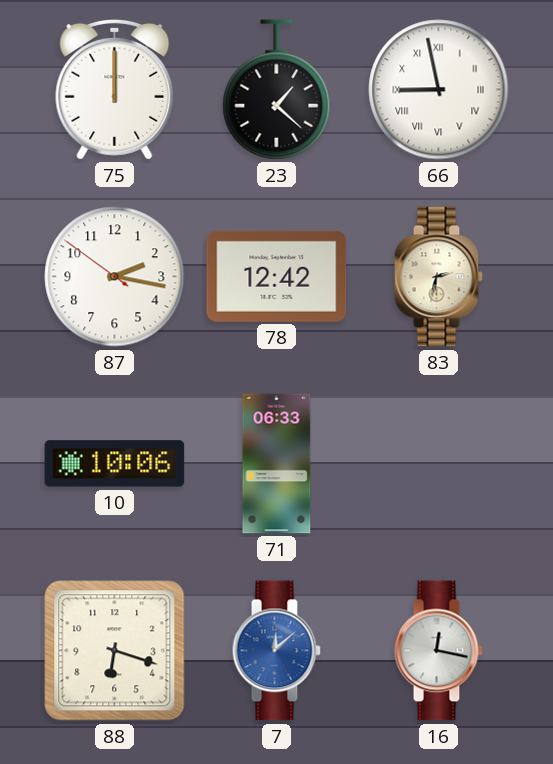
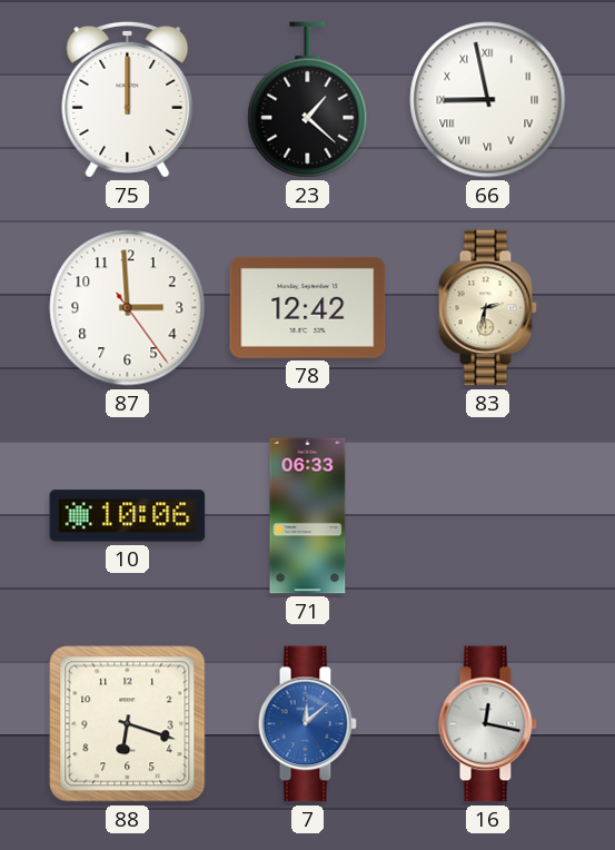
87: 2:16 -> 2:59
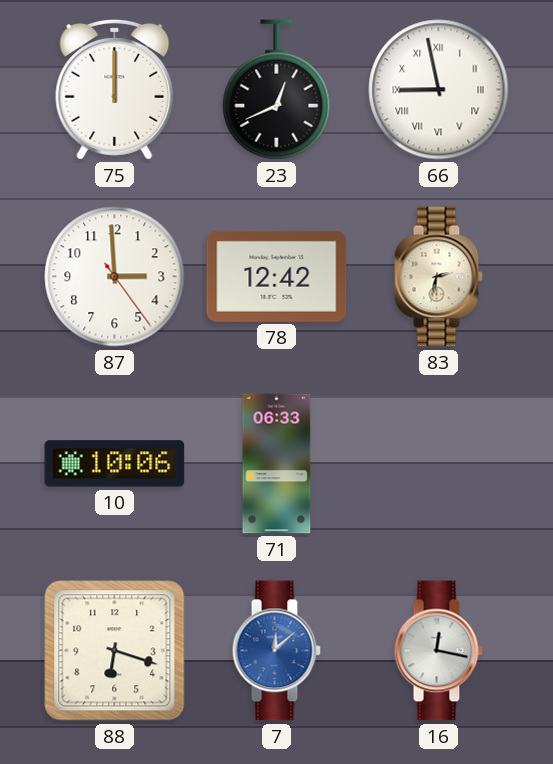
23: 1:22 -> 12:41
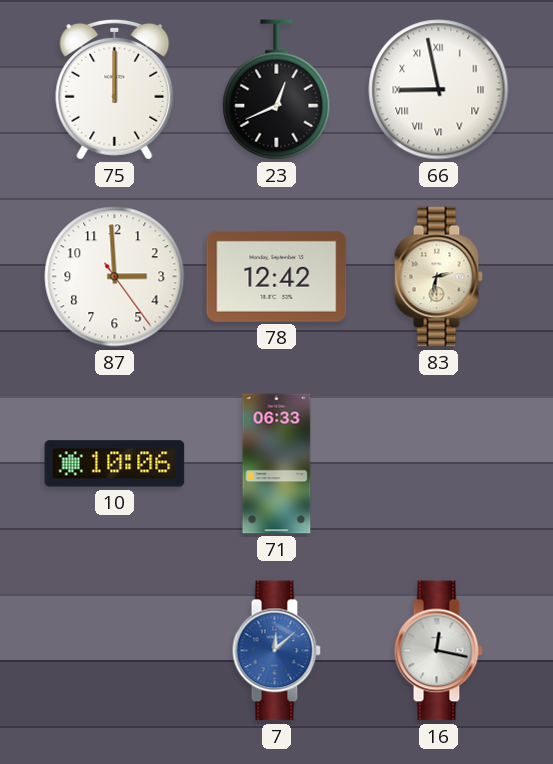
88: 6:18 -> none
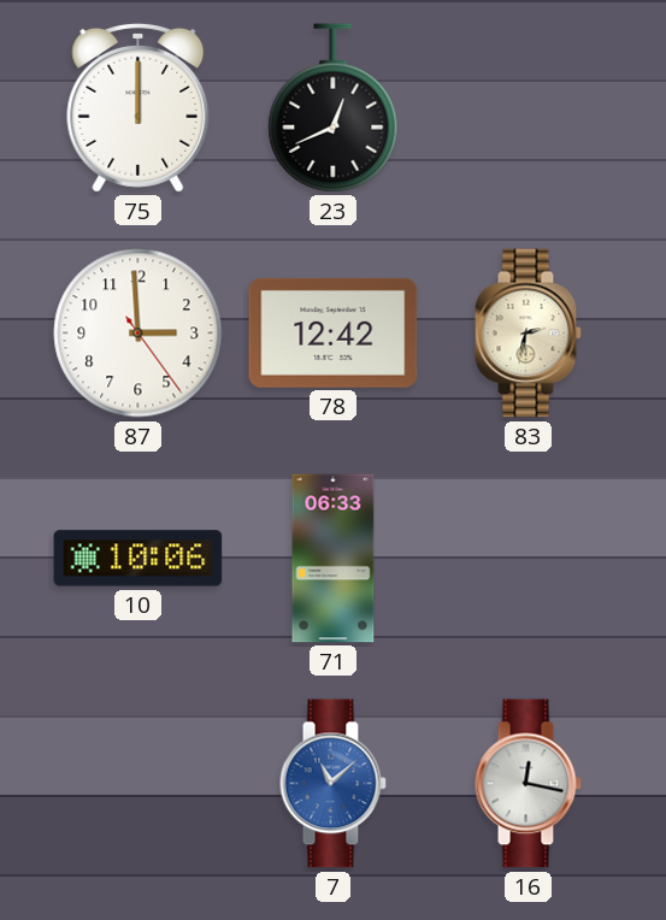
66: 8:58 -> none
7: 12:08 -> 11:08
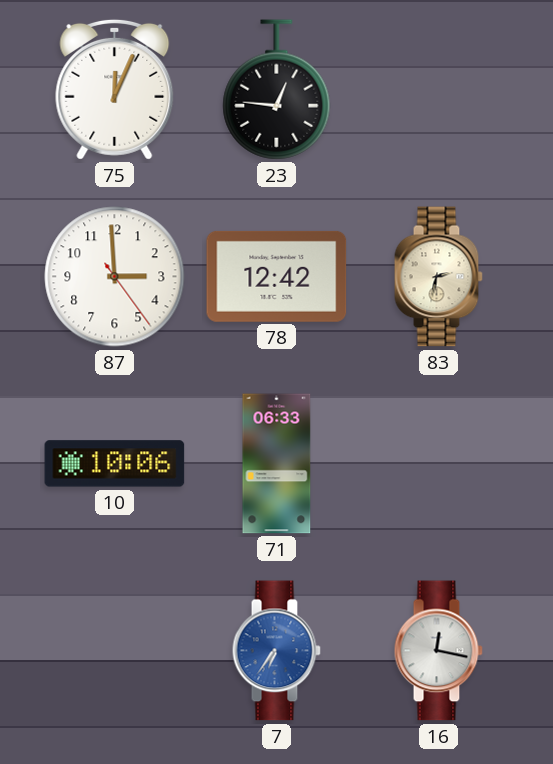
75: 12:00 -> 12:04
23: 12:41 -> 12:46
7: 11:08 -> 6:36
